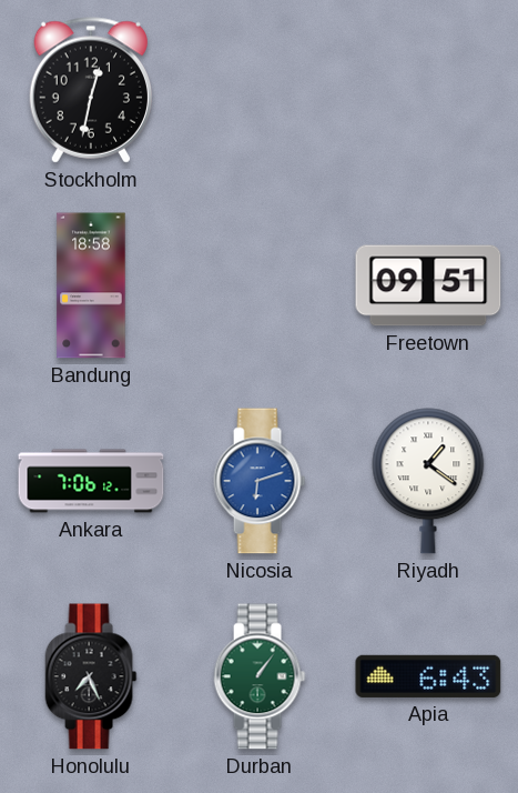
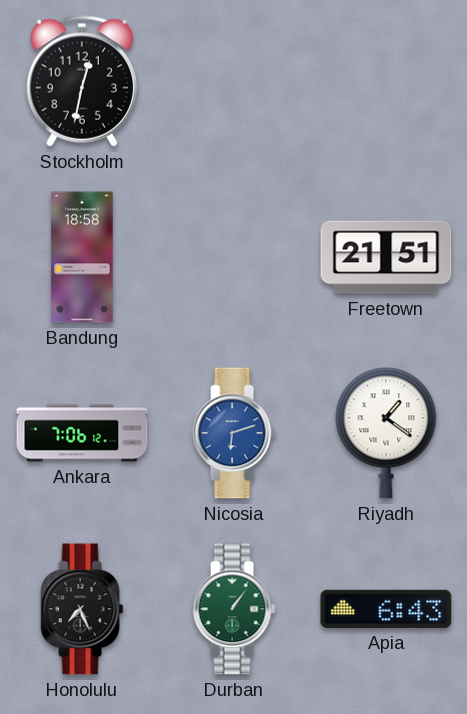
Freetown: 09:51 -> 21:51
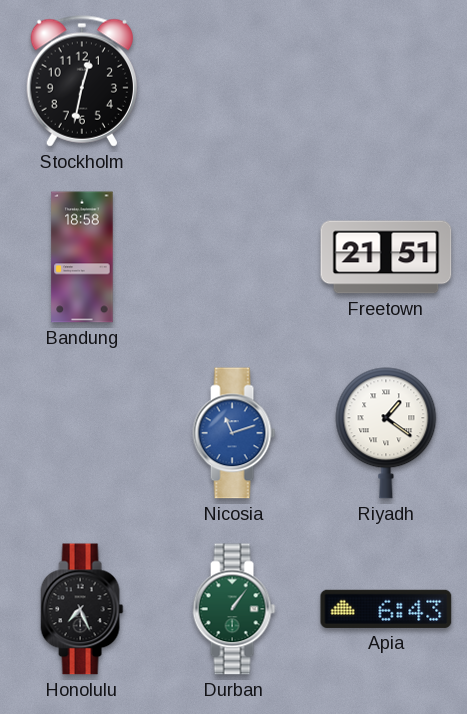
Ankara: 7:06 -> none
Nicosia: 6:12 -> 11:12
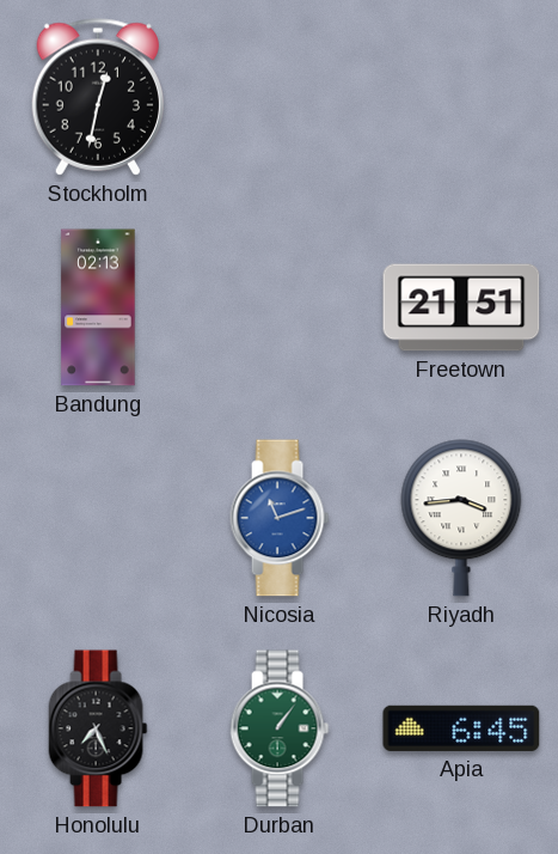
Bandung: 18:58 -> 02:13
Riyadh: 1:21 -> 3:44
Apia: 6:43 -> 6:45
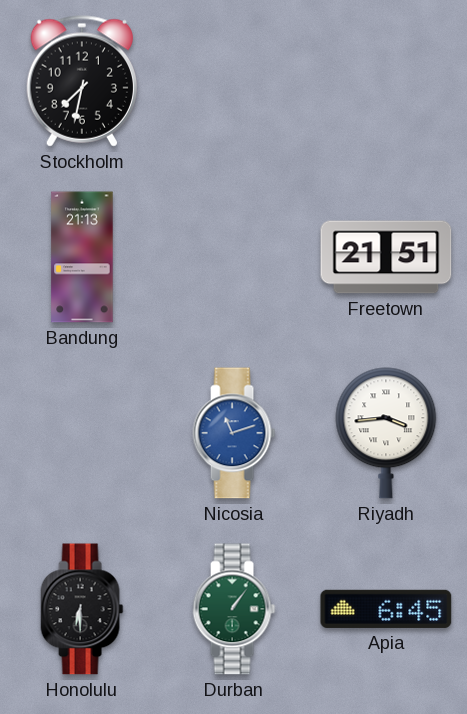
Stockholm: 12:32 -> 7:32
Bandung: 02:13 -> 21:13
Honolulu: 7:26 -> 6:30
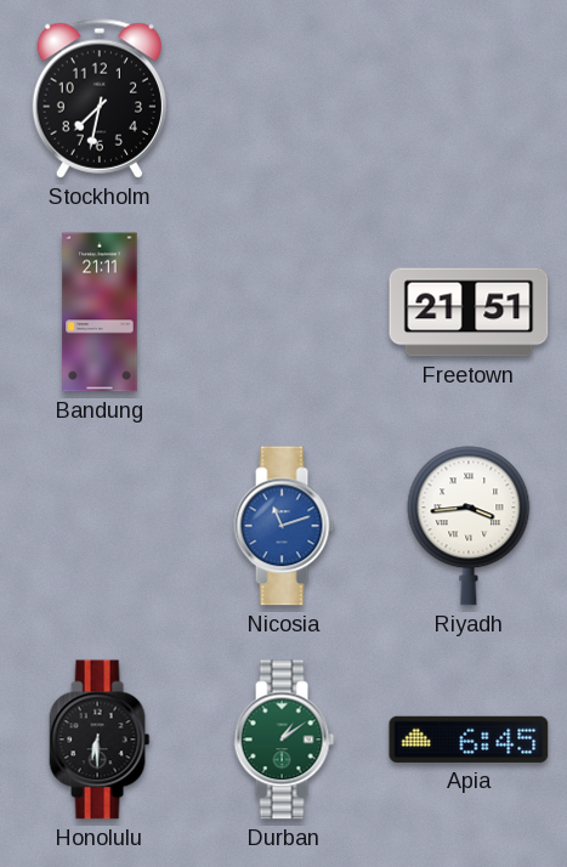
Bandung: 21:13 -> 21:11
Durban: 1:06 -> 1:09
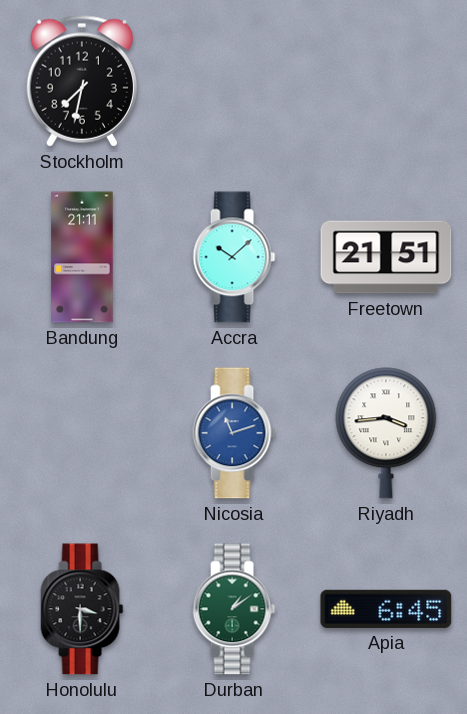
Accra: none -> 10:08
Honolulu: 6:30 -> 3:30
